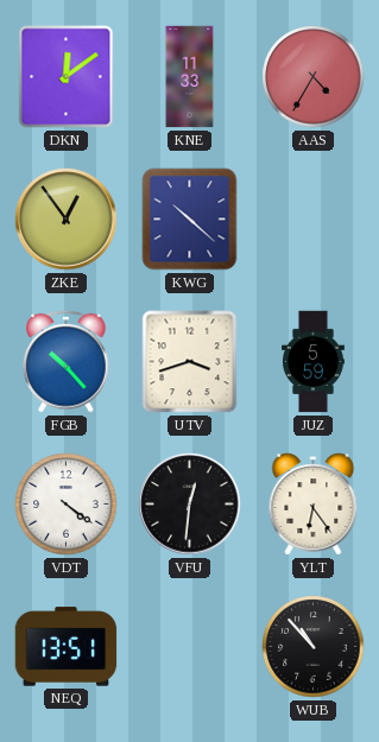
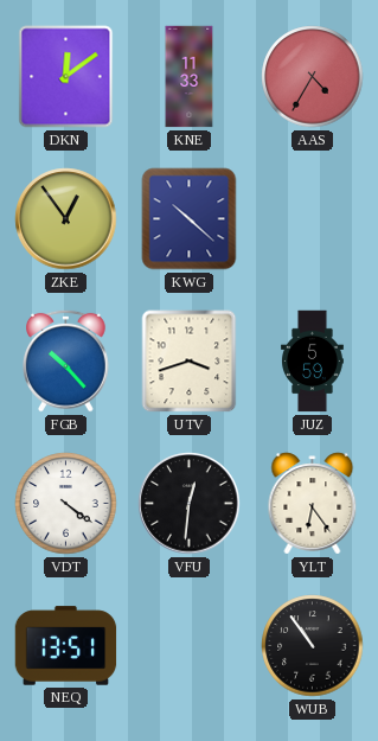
WUB: 10:53 -> 10:54
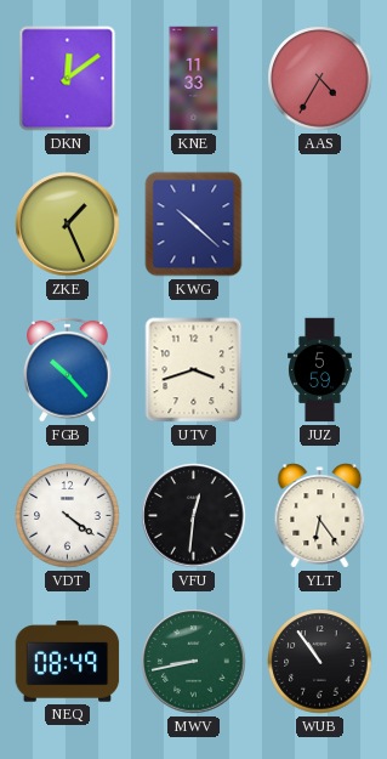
ZKE: 12:54 -> 1:26
NEQ: 13:51 -> 08:49
MWV: none -> 8:43
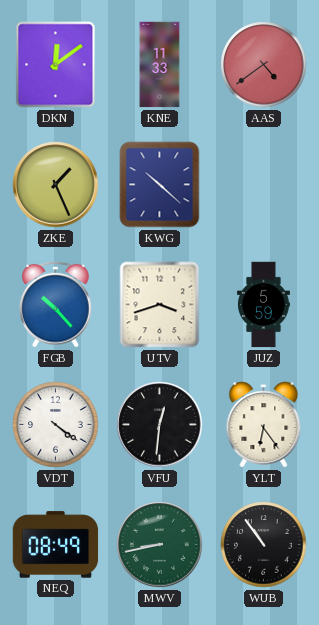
AAS: 4:35 -> 4:39
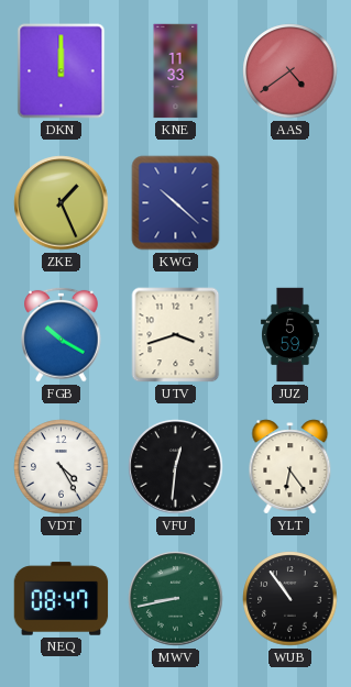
DKN: 12:09 -> 12:00
FGB: 10:23 -> 10:20
VDT: 4:21 -> 4:25
NEQ: 08:49 -> 08:47
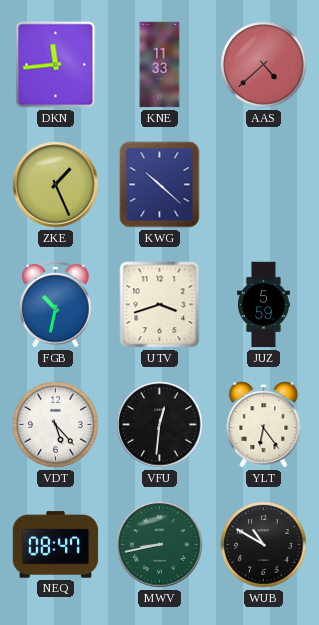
DKN: 12:00 -> 11:44
AAS: 4:39 -> 4:38
FGB: 10:20 -> 10:32
VDT: 4:25 -> 5:23
WUB: 10:54 -> 10:50
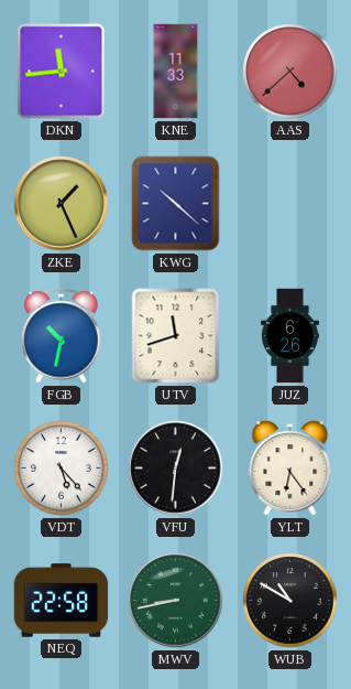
UTV: 3:42 -> 11:42
JUZ: 5:59 -> 6:26
NEQ: 08:47 -> 22:58
